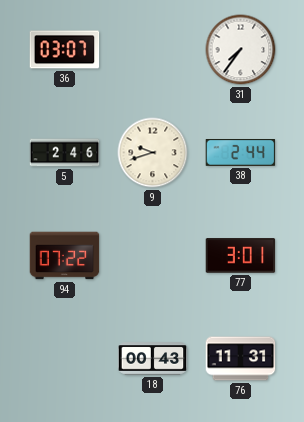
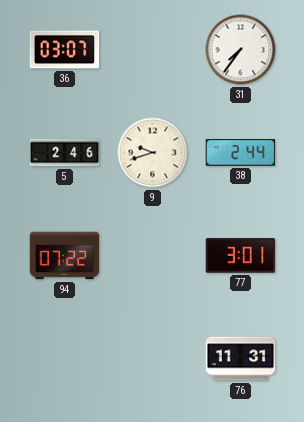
18: 00:43 -> none
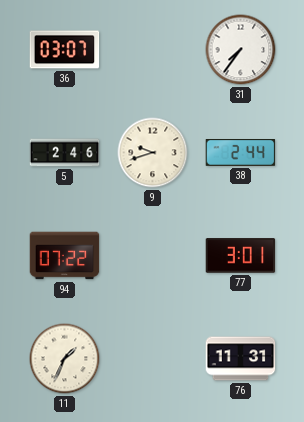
11: none -> 1:34
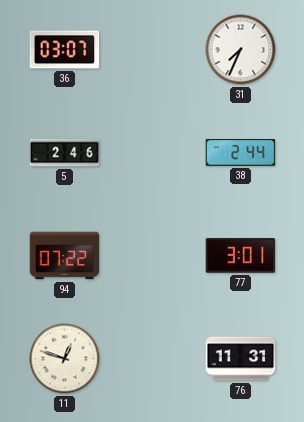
31: 7:36 -> 7:34
9: 9:42 -> none
11: 1:34 -> 12:48
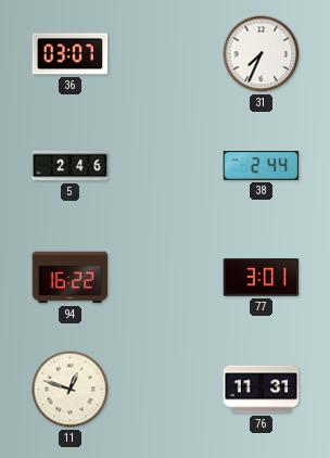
94: 07:22 -> 16:22
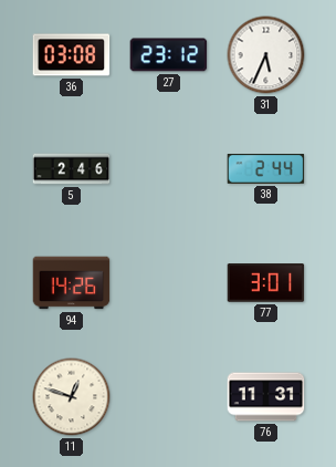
36: 03:07 -> 03:08
27: none -> 23:12
31: 7:34 -> 5:34
94: 16:22 -> 14:26
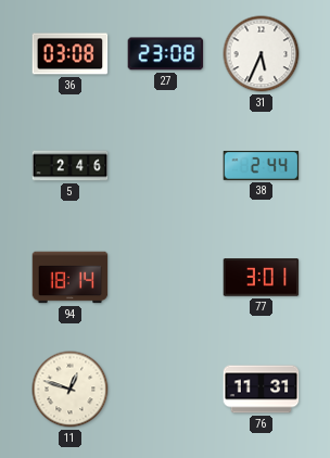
27: 23:12 -> 23:08
94: 14:26 -> 18:14
